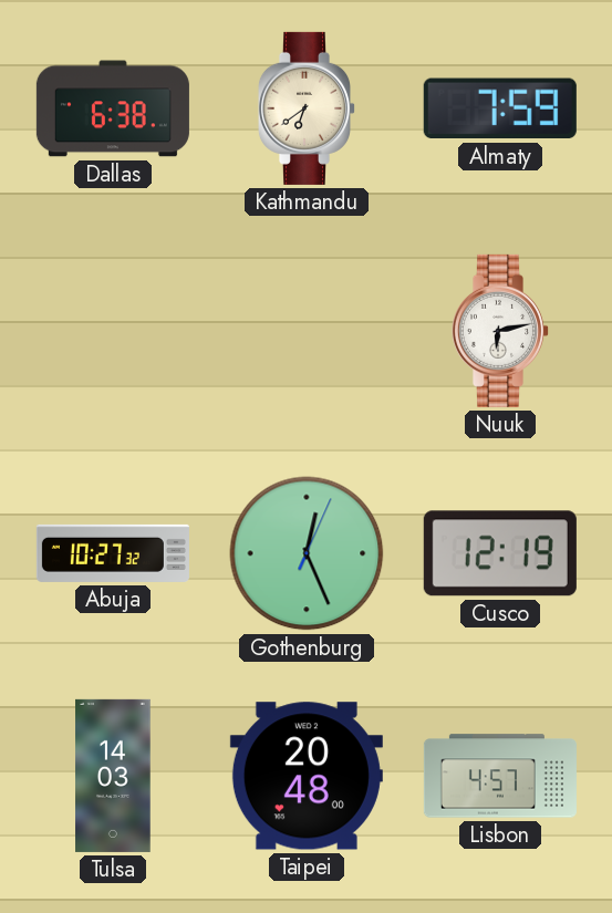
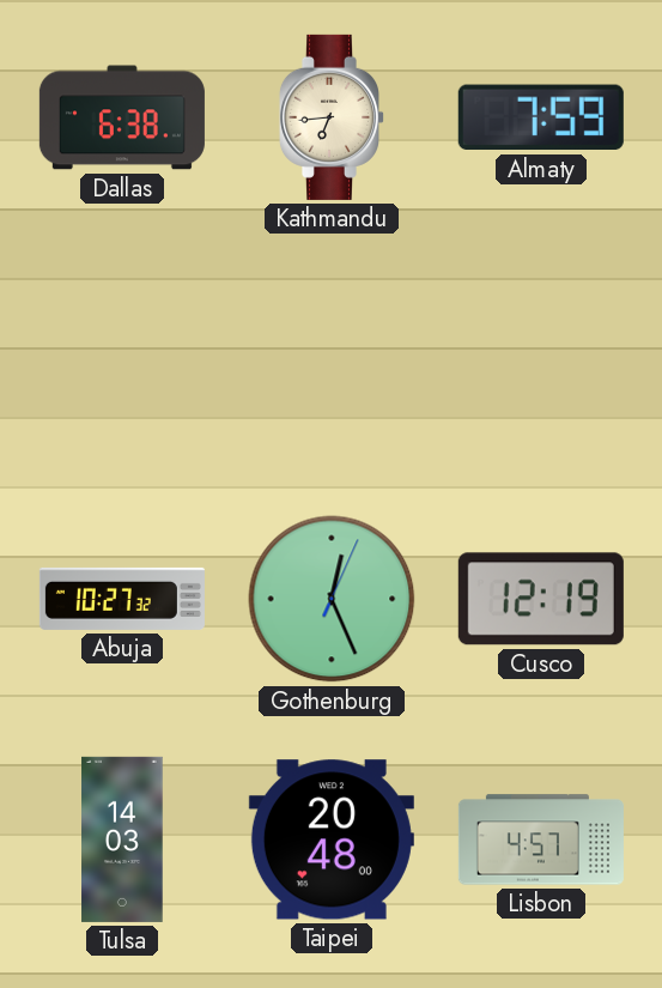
Kathmandu: 6:39 -> 6:44
Nuuk: 6:13 -> none
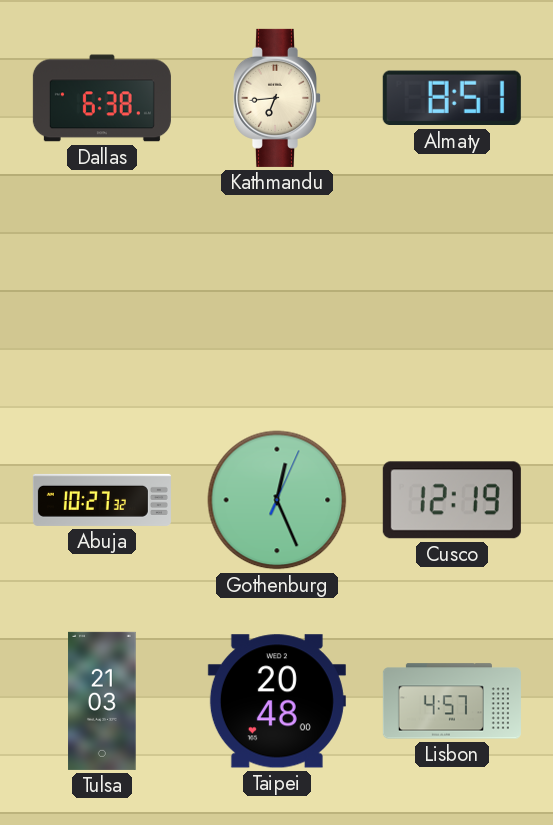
Almaty: 7:59 -> 8:51
Tulsa: 14:03 -> 21:03
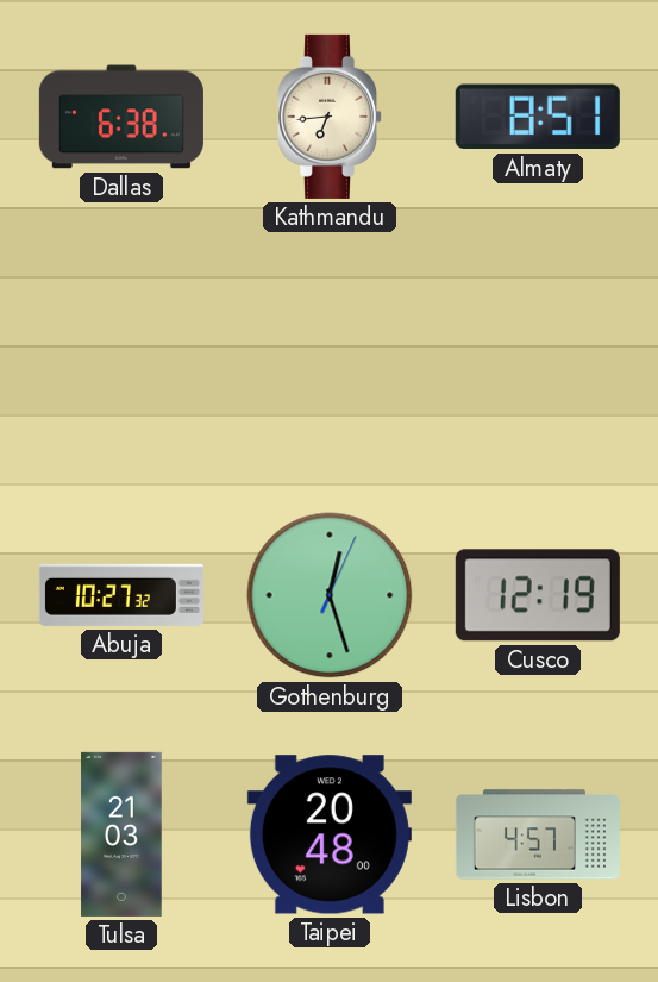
Gothenburg: 12:26 -> 12:27
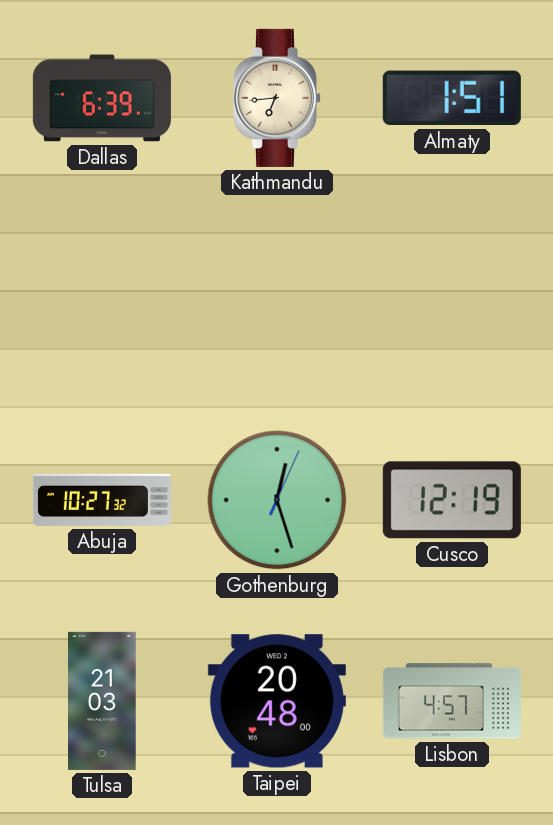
Dallas: 6:38 -> 6:39
Almaty: 8:51 -> 1:51
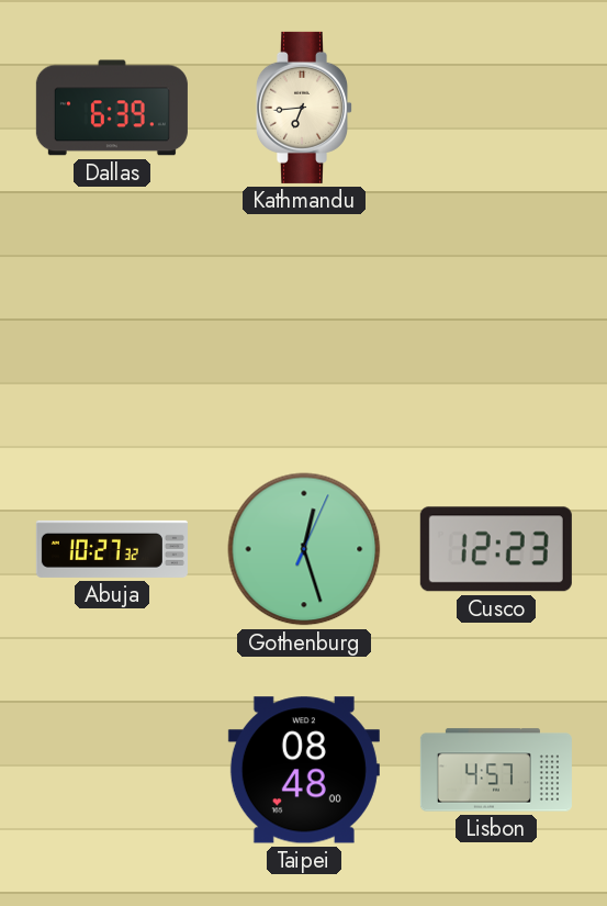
Almaty: 1:51 -> none
Cusco: 12:19 -> 12:23
Tulsa: 21:03 -> none
Taipei: 20:48 -> 08:48
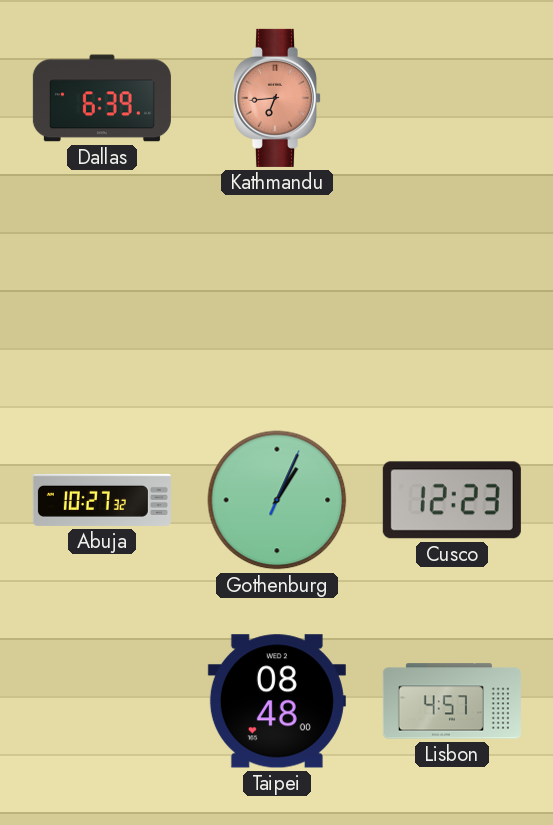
Kathmandu dial: cream -> salmon
Gothenburg: 12:27 -> 1:04
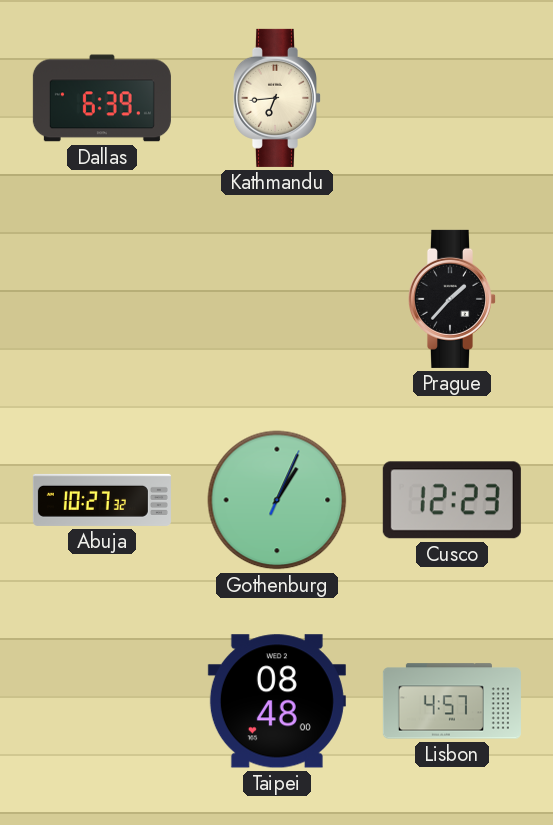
Kathmandu dial: salmon -> cream
Prague: none -> 1:37
